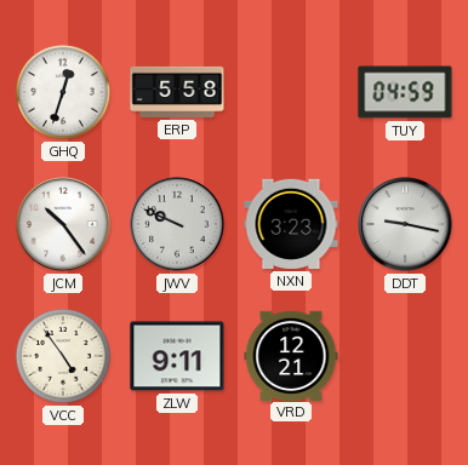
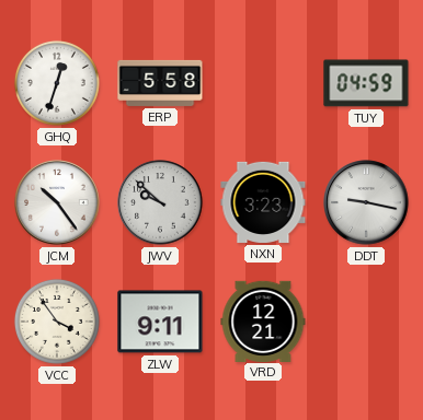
JWV: 9:49 -> 9:52
VCC: 4:54 -> 3:54
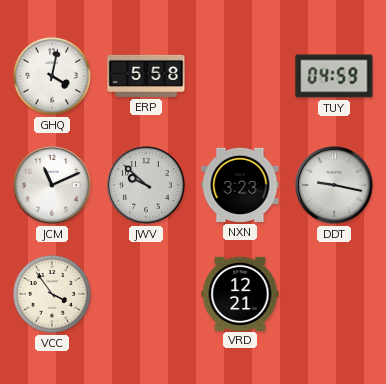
GHQ: 12:33 -> 4:02
JCM: 10:24 -> 11:11
ZLW: 9:11 -> none
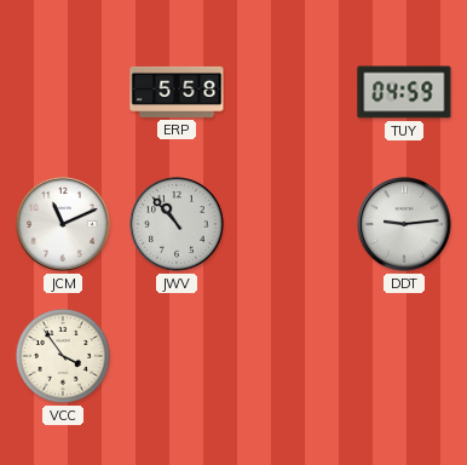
GHQ: 4:02 -> none
JWV: 9:52 -> 10:53
NXN: 3:23 -> none
DDT: 9:17 -> 9:14
VRD: 12:21 -> none
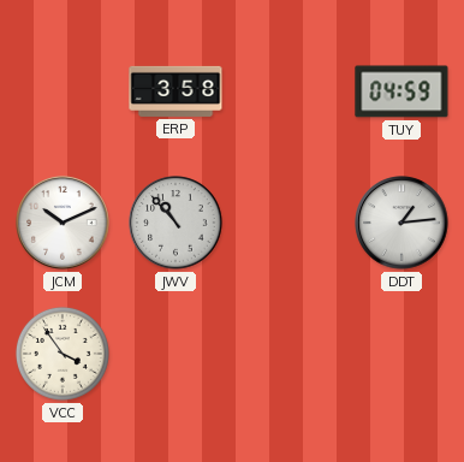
ERP: 5:58 -> 3:58
JCM: 11:11 -> 10:11
DDT: 9:14 -> 1:14
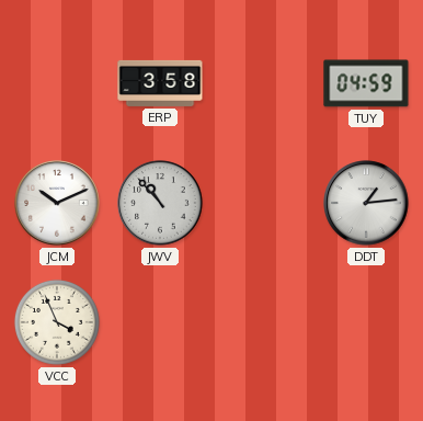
VCC: 3:54 -> 3:56
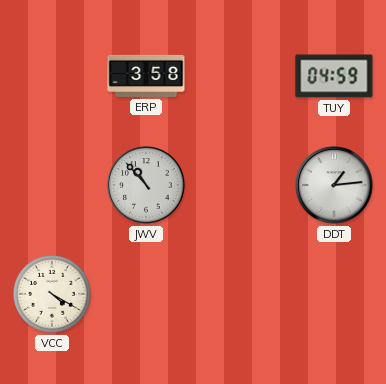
JCM: 10:11 -> none
VCC: 3:56 -> 4:20
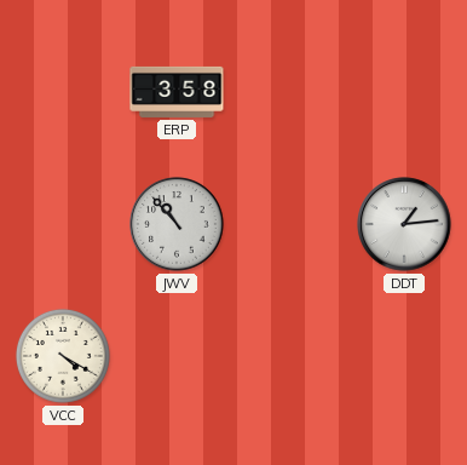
TUY: 04:59 -> none
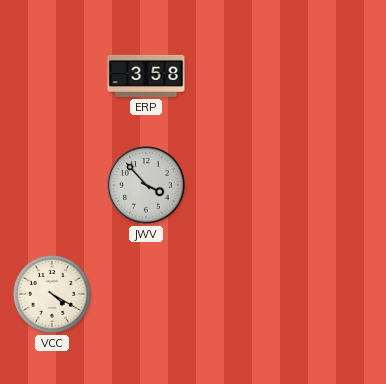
JWV: 10:53 -> 3:53
DDT: 1:14 -> none
